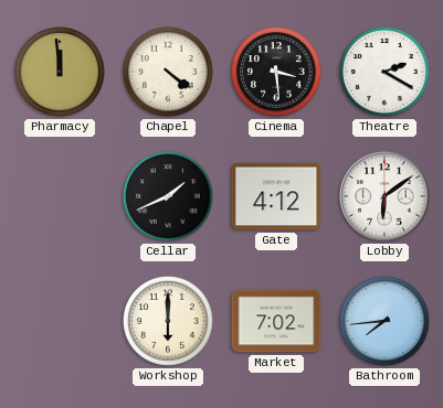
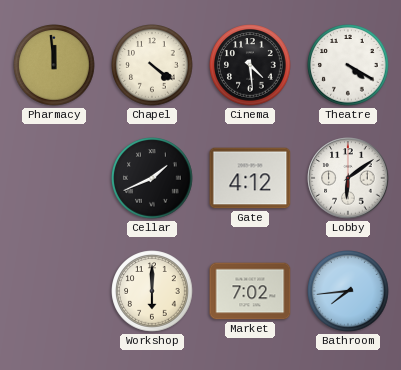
Cinema: 3:29 -> 4:29
Theatre: 2:20 -> 4:20
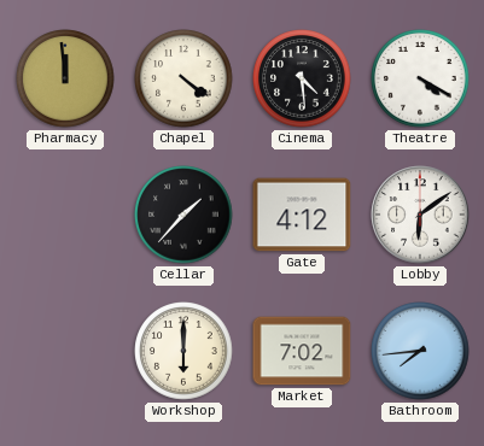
Cellar: 1:41 -> 1:37
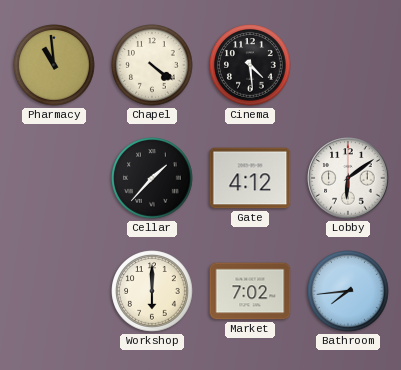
Pharmacy: 11:59 -> 10:59
Theatre: 4:20 -> none
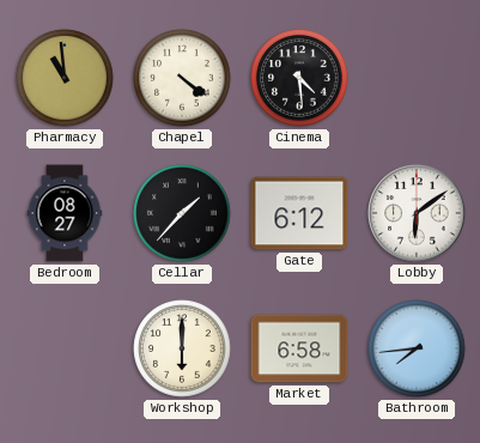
Bedroom: none -> 08:27
Gate: 4:12 -> 6:12
Market: 7:02 -> 6:58
